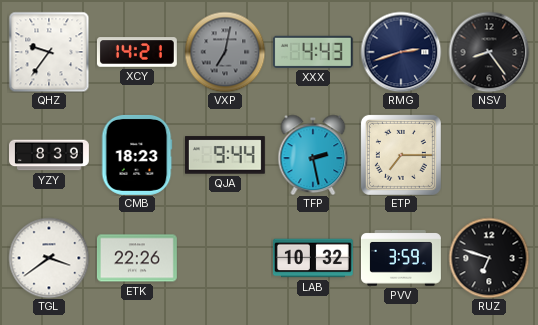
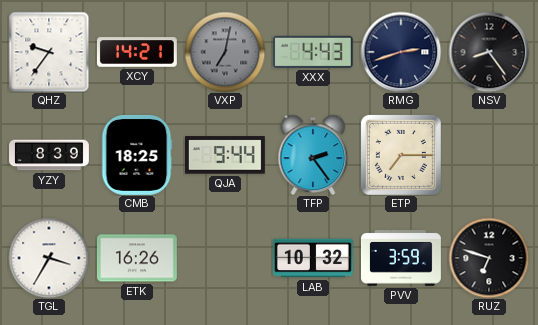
CMB: 18:23 -> 18:25
TFP: 2:28 -> 2:24
TGL: 3:39 -> 3:35
ETK: 22:26 -> 16:26
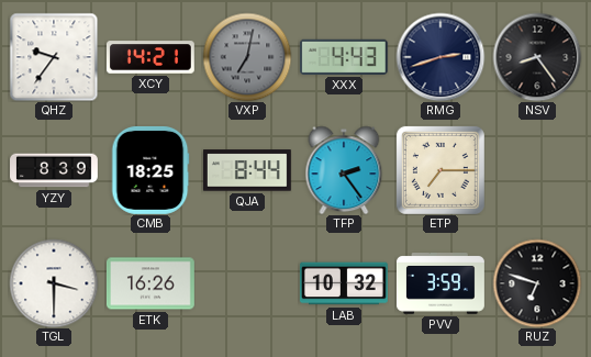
QJA: 9:44 -> 8:44
TGL: 3:35 -> 3:30
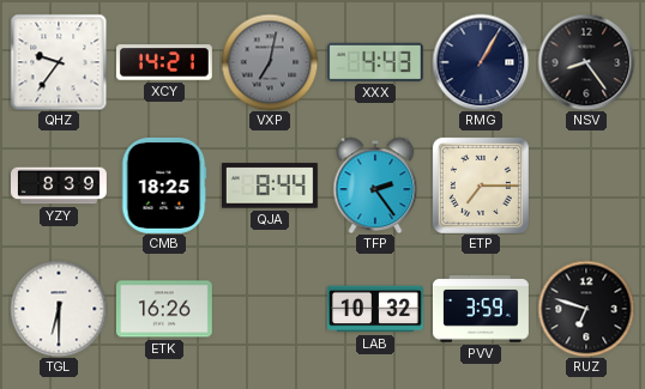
RMG: 2:42 -> 1:05
TGL: 3:30 -> 6:30
